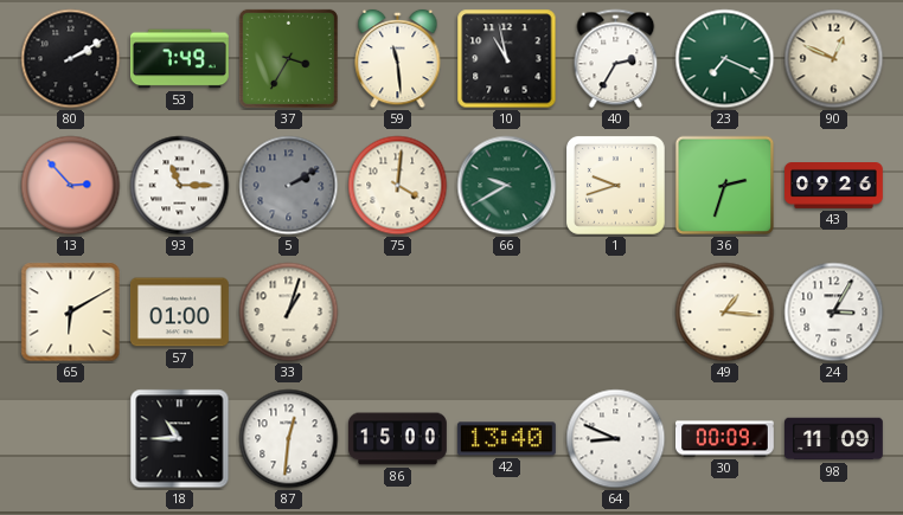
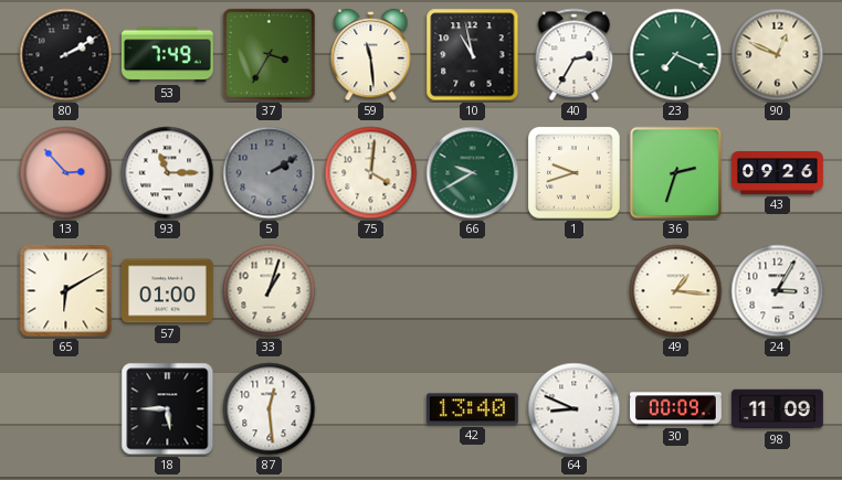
18: 10:45 -> 5:45
87: 12:31 -> 12:29
86: 15:00 -> none
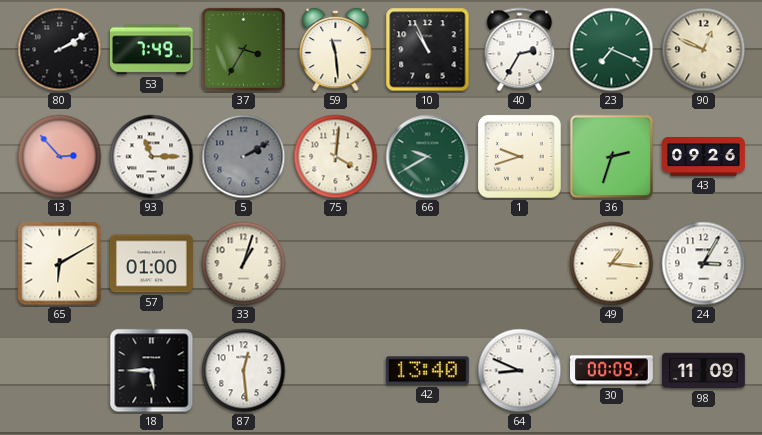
10: 10:58 -> 10:56
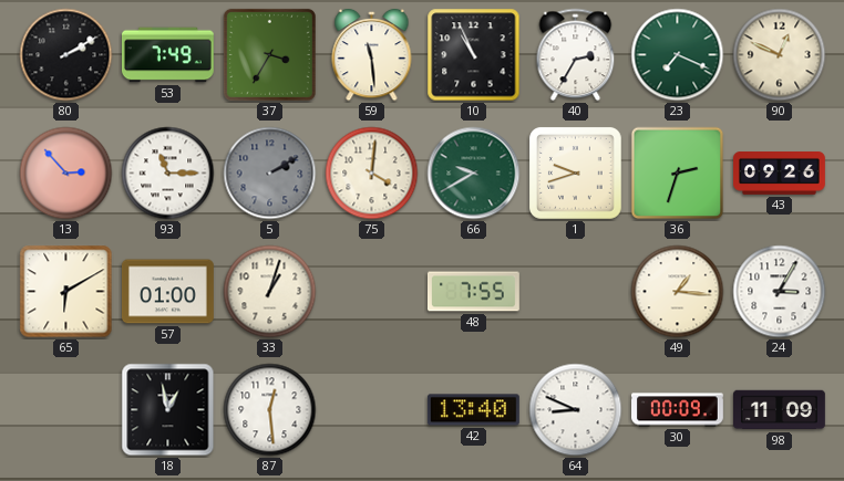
48: none -> 7:55
18: 5:45 -> 12:58
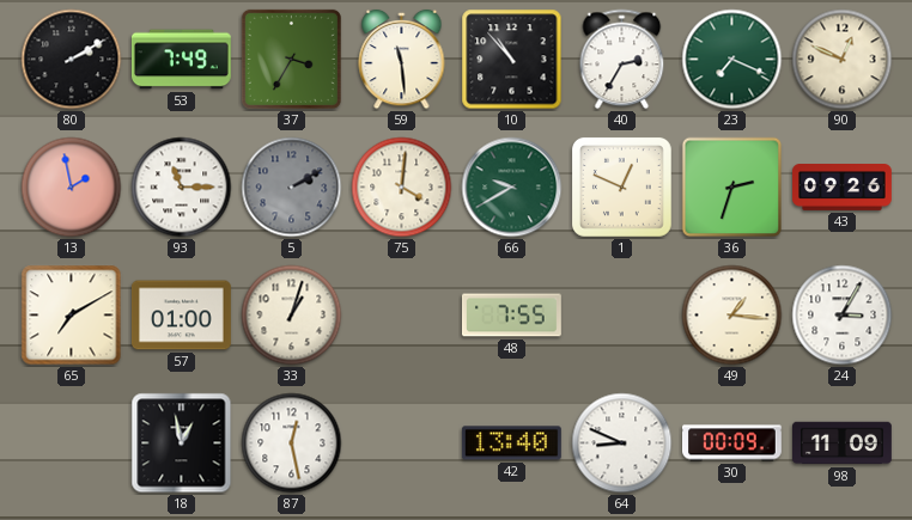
10: 10:56 -> 10:53
13: 2:53 -> 1:58
1: 9:42 -> 12:49
65: 6:10 -> 7:10
87: 12:29 -> 12:28
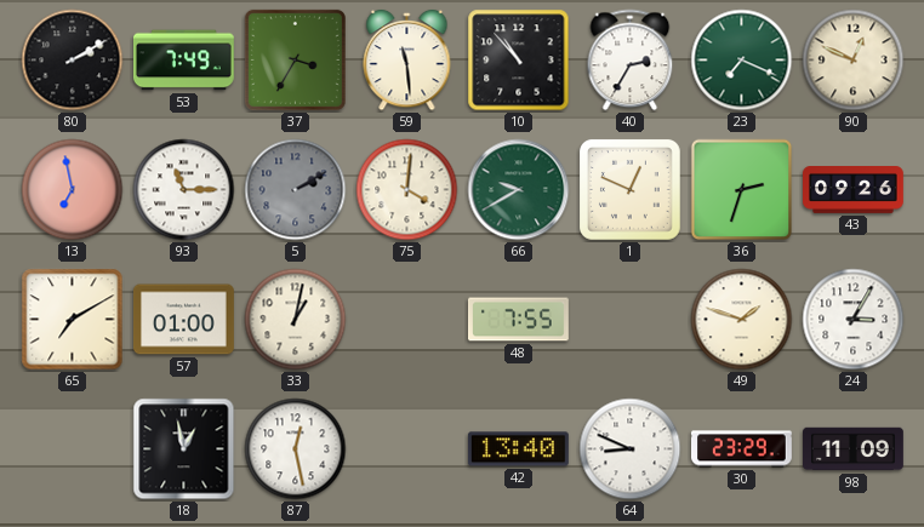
13: 1:58 -> 6:58
33: 1:03 -> 1:02
49: 1:16 -> 1:48
30: 00:09 -> 23:29
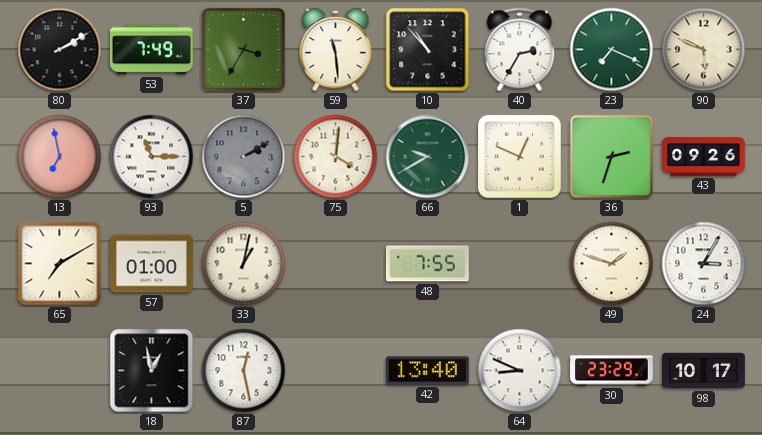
90: 12:49 -> 5:49
98: 11:09 -> 10:17
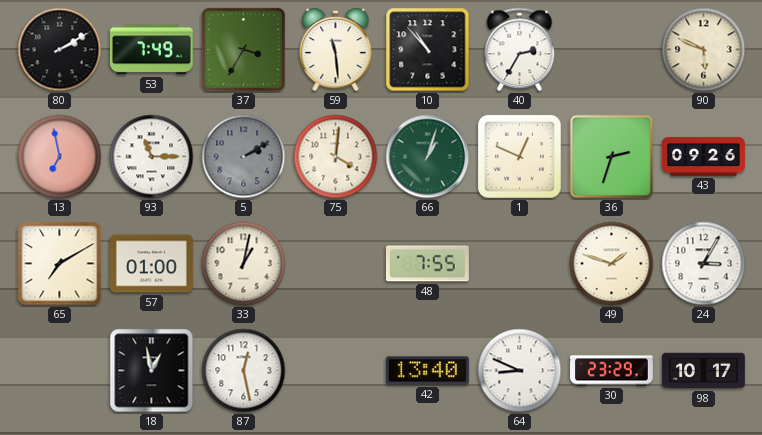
23: 7:19 -> none
66: 9:40 -> 1:03
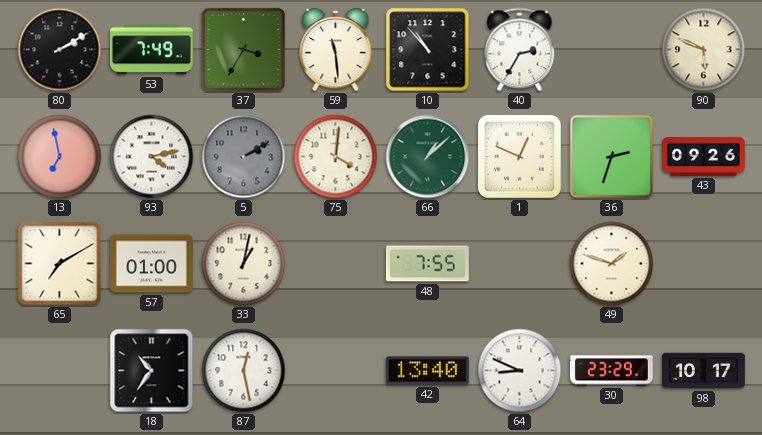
93: 11:15 -> 4:13
66: 1:03 -> 1:08
24: 3:05 -> none
18: 12:58 -> 10:36
